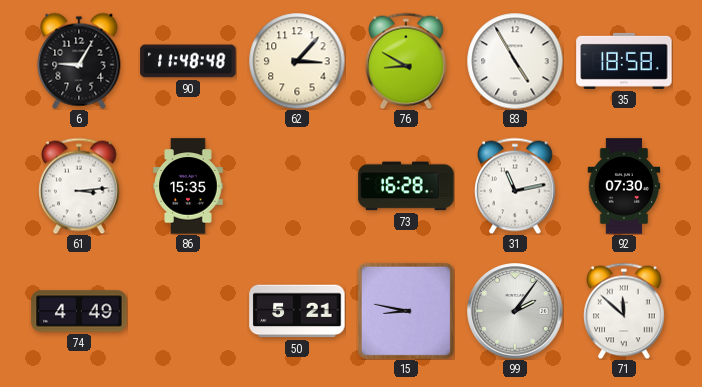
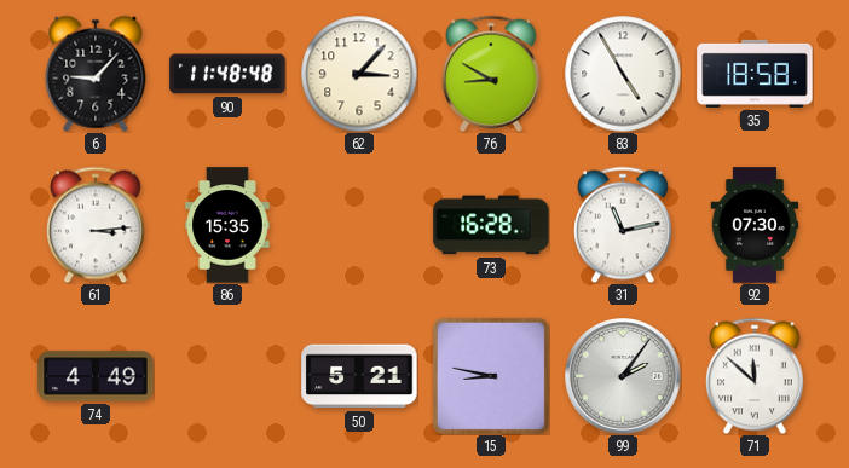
6: 9:05 -> 9:07
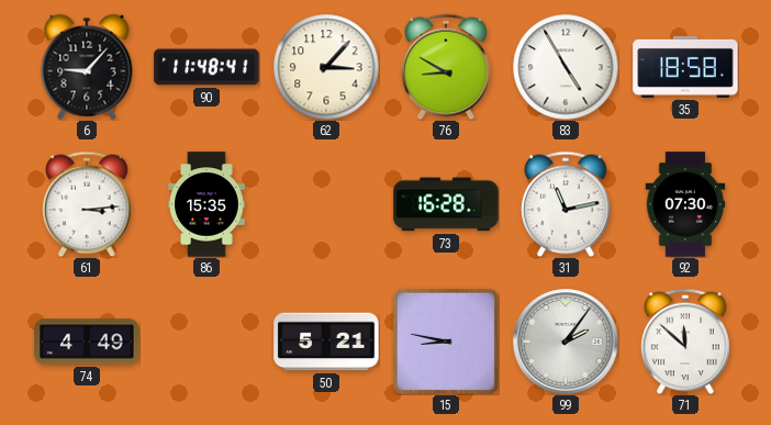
90: 11:48:48 -> 11:48:41
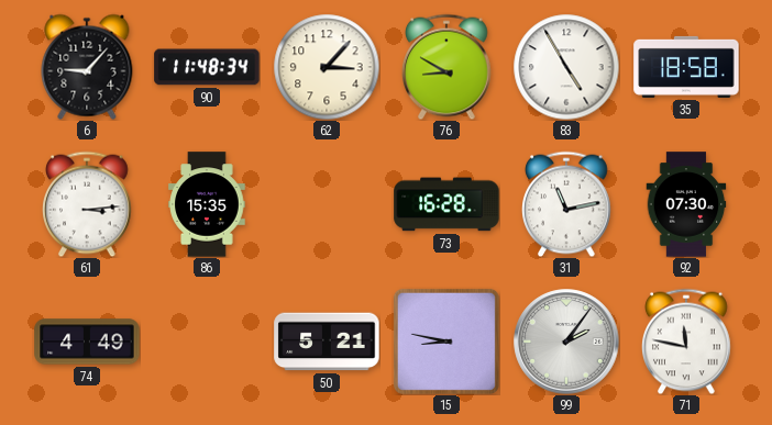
90: 11:48:41 -> 11:48:34
71: 11:52 -> 11:47
